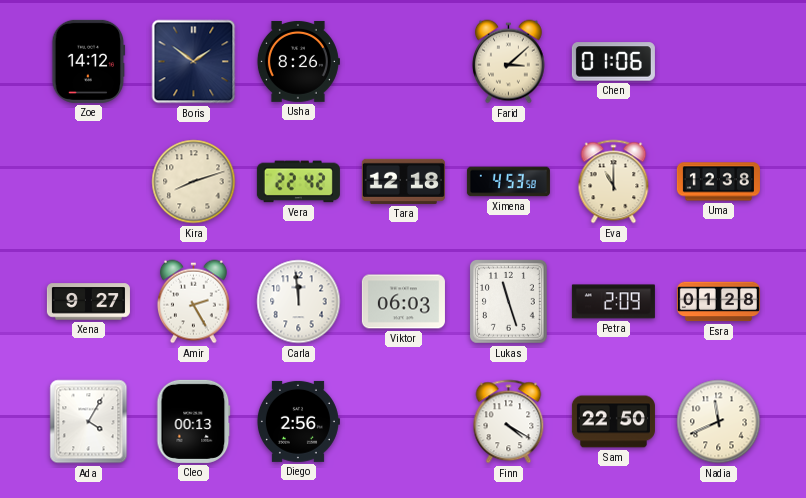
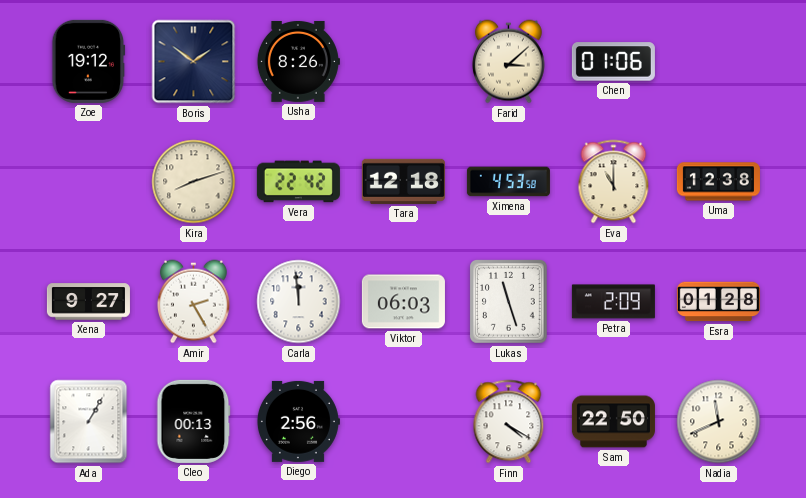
Zoe: 14:12 -> 19:12
Ada: 4:05 -> 1:05
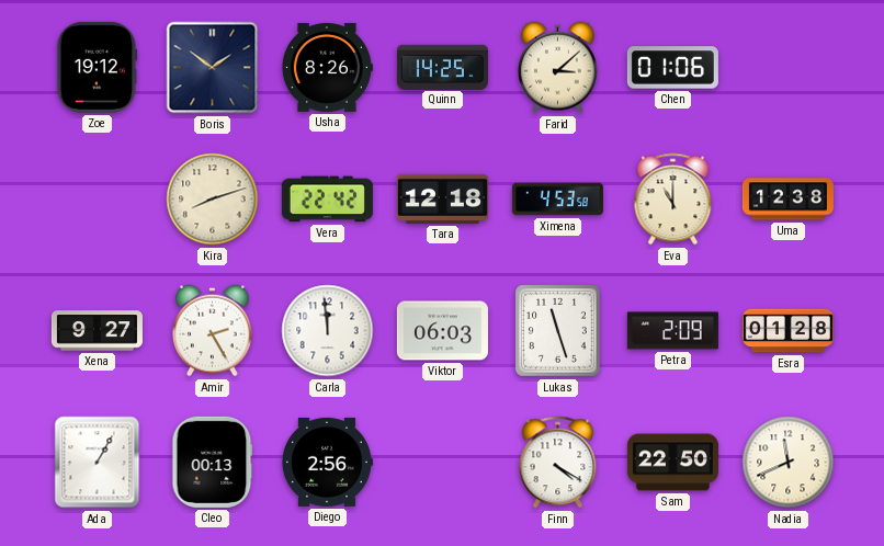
Quinn: none -> 14:25
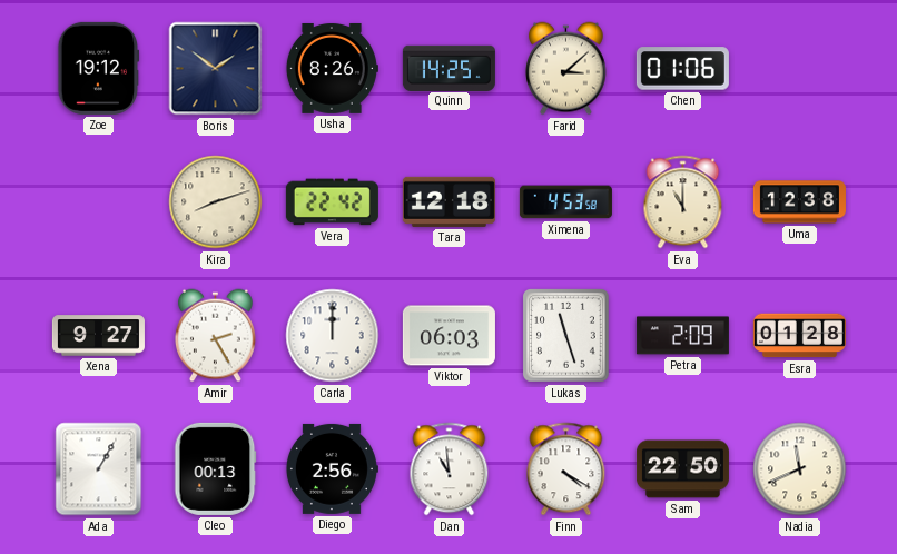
Carla: 11:59 -> 12:00
Dan: none -> 10:59
